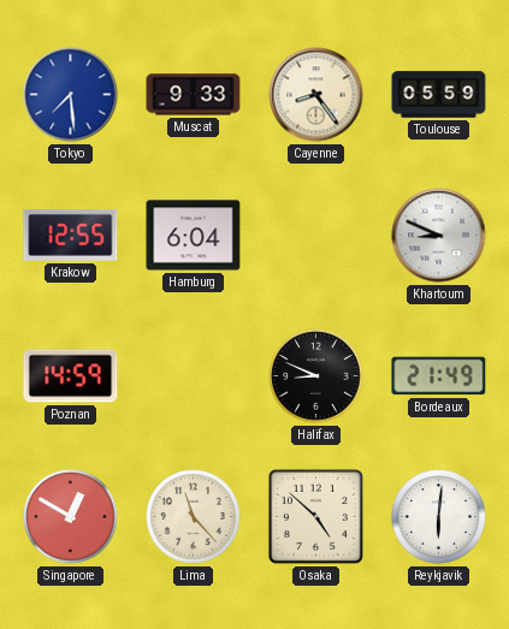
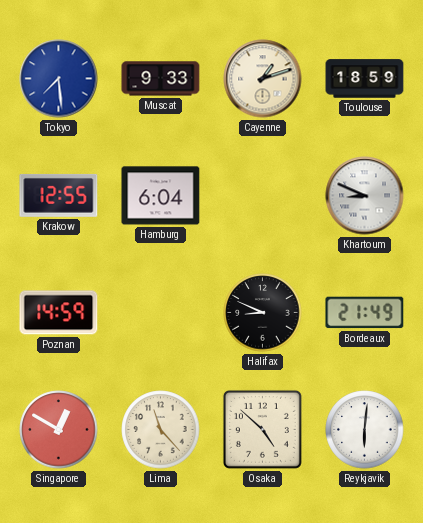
Cayenne: 8:24 -> 1:12
Toulouse: 05:59 -> 18:59
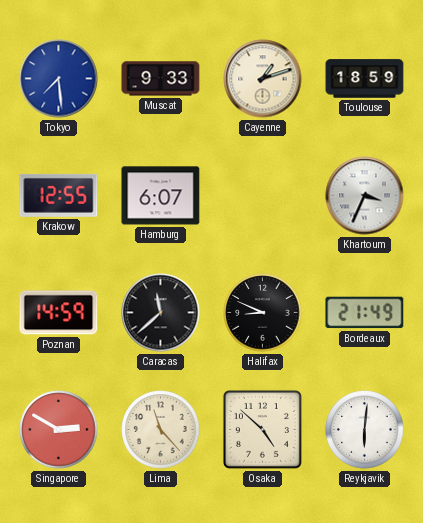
Hamburg: 6:04 -> 6:07
Khartoum: 8:49 -> 3:34
Caracas: none -> 11:38
Singapore: 12:50 -> 2:50
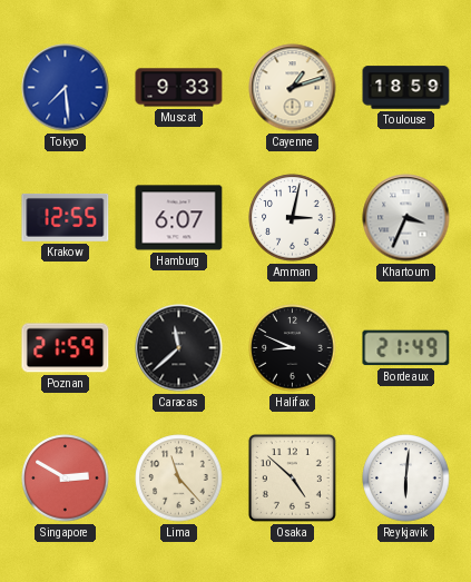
Amman: none -> 3:02
Poznan: 14:59 -> 21:59
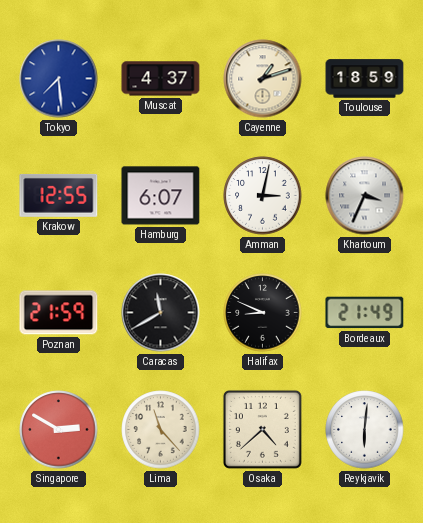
Muscat: 9:33 -> 4:37
Caracas: 11:38 -> 11:40
Osaka: 4:52 -> 4:38
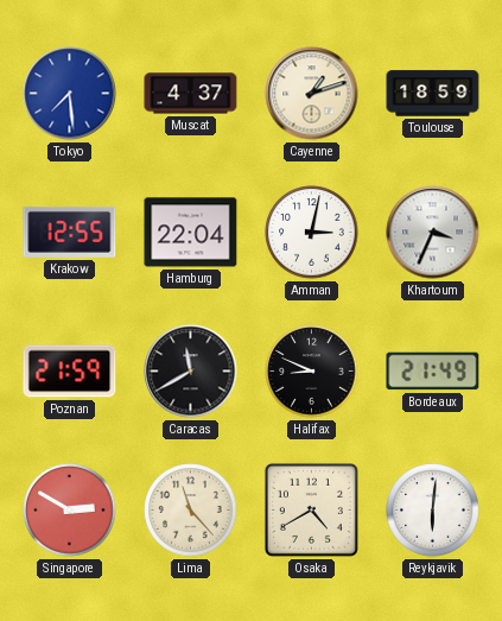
Hamburg: 6:07 -> 22:04
Osaka: 4:38 -> 4:40
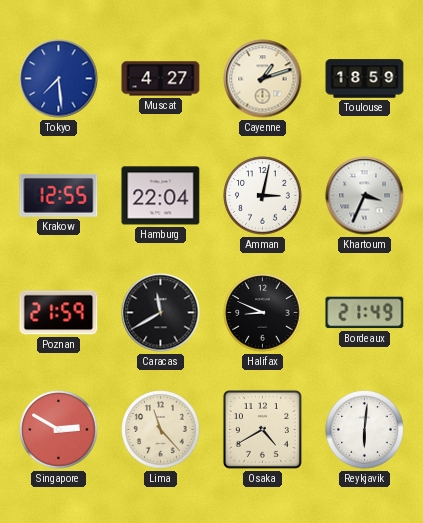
Muscat: 4:37 -> 4:27
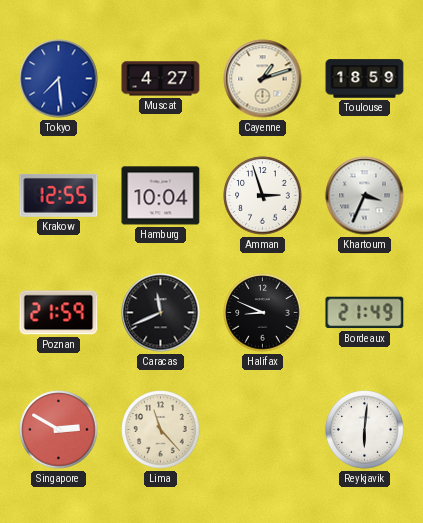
Hamburg: 22:04 -> 10:04
Amman: 3:02 -> 2:57
Caracas: 11:40 -> 11:41
Osaka: 4:40 -> none
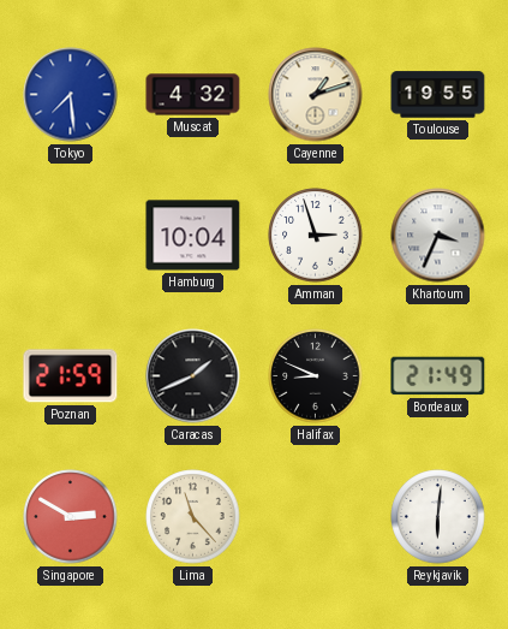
Muscat: 4:27 -> 4:32
Toulouse: 18:59 -> 19:55
Krakow: 12:55 -> none
Caracas: 11:41 -> 1:41
